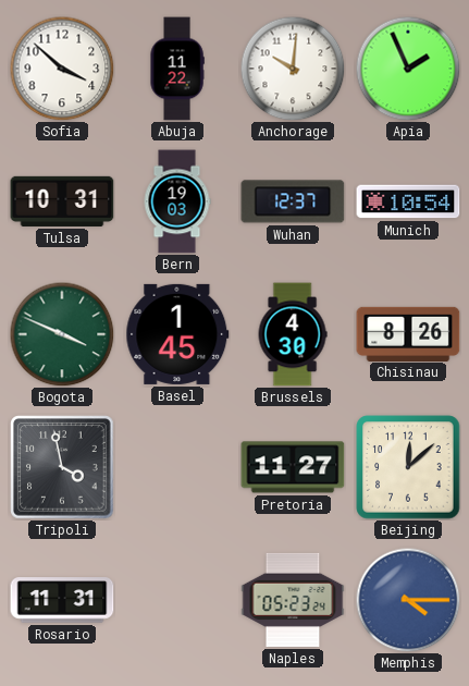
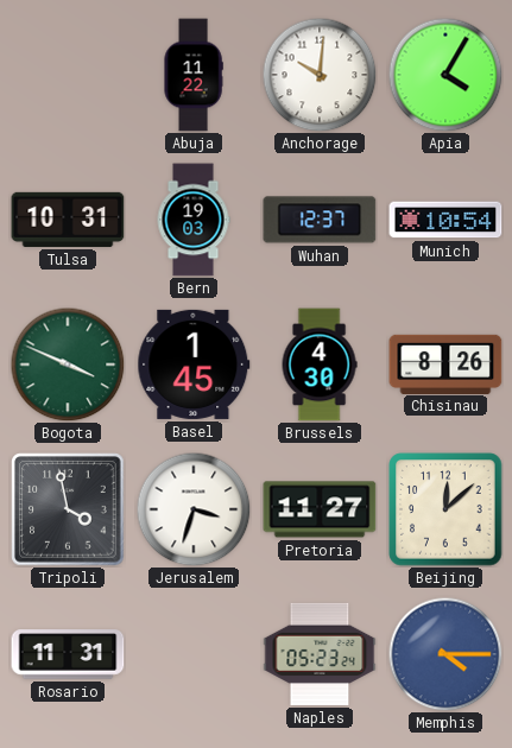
Sofia: 3:52 -> none
Apia: 1:56 -> 4:05
Jerusalem: none -> 3:33
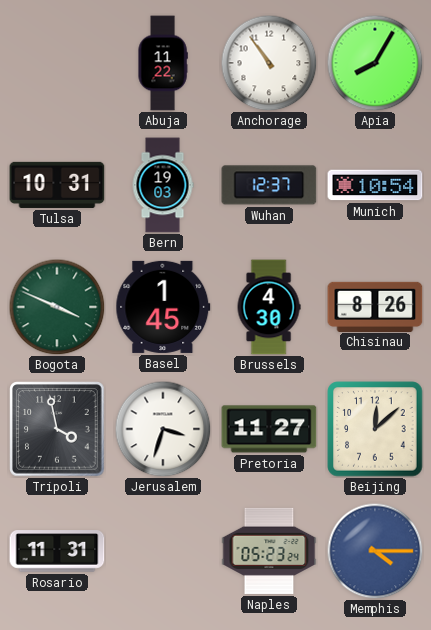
Anchorage: 10:01 -> 10:54
Apia: 4:05 -> 8:05
